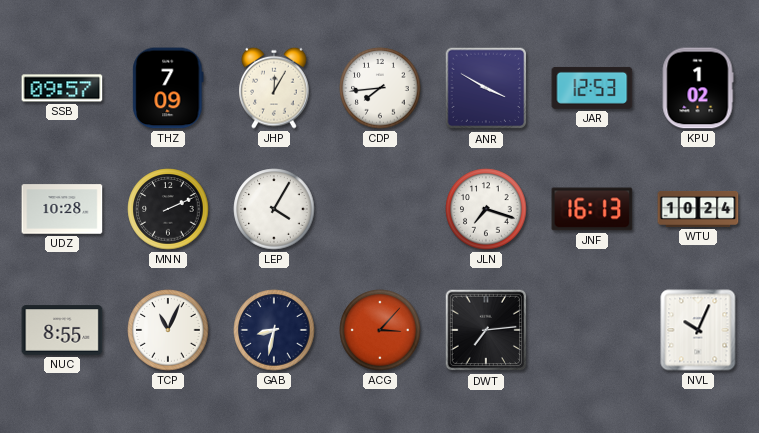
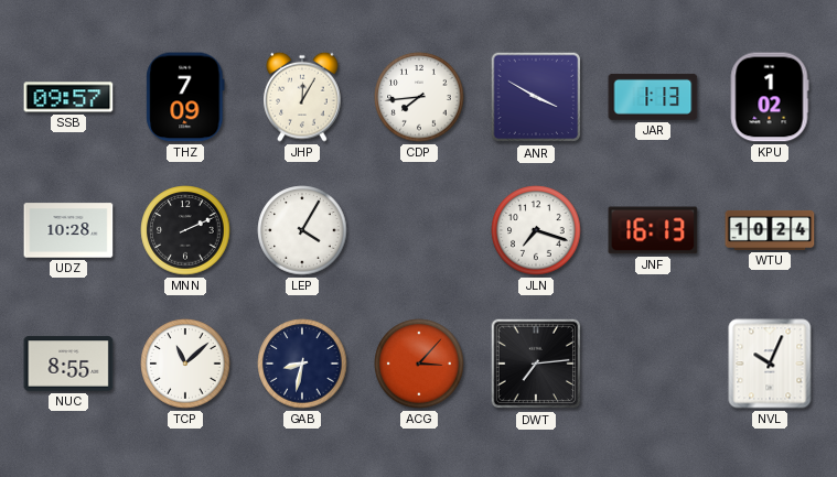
JAR: 12:53 -> 1:13
TCP: 11:04 -> 11:08
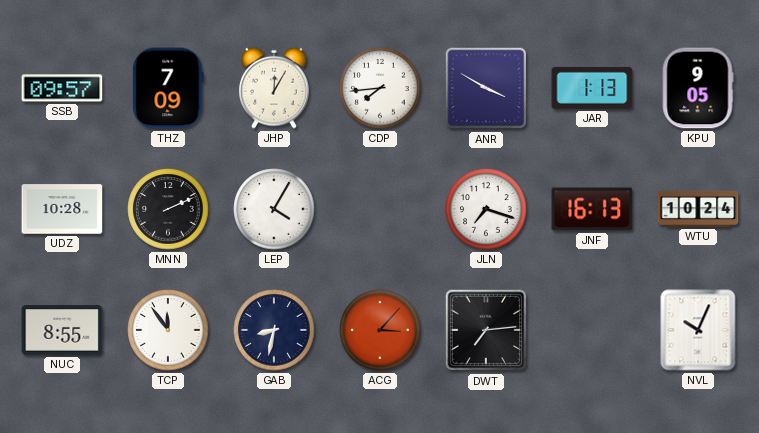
KPU: 1:02 -> 9:05
TCP: 11:08 -> 11:54
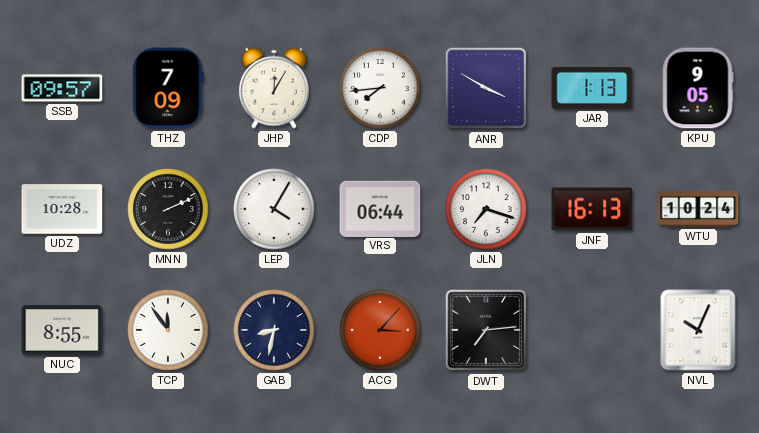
VRS: none -> 06:44
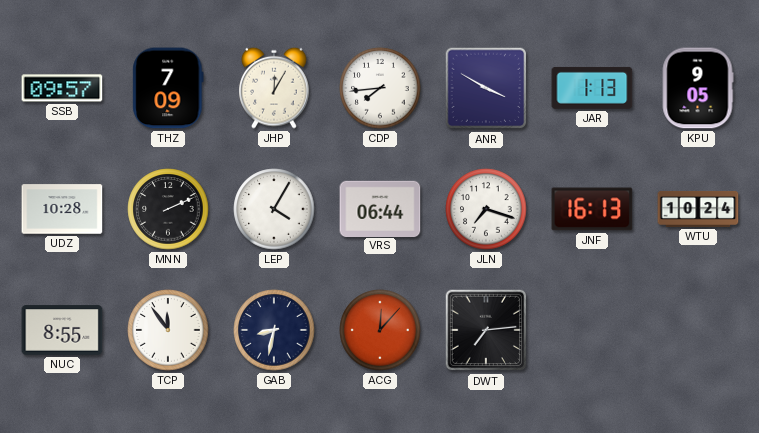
ACG: 3:07 -> 12:07
NVL: 10:04 -> none
